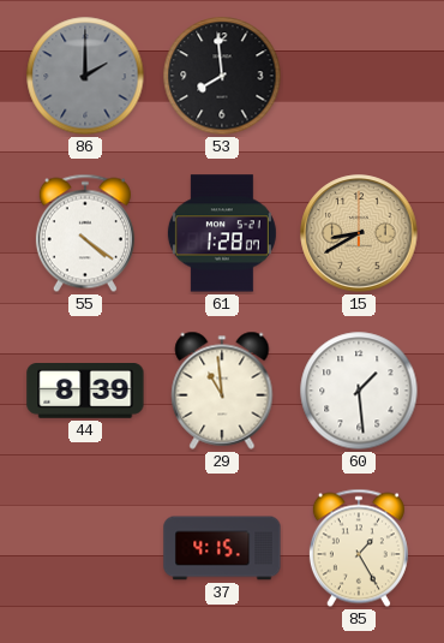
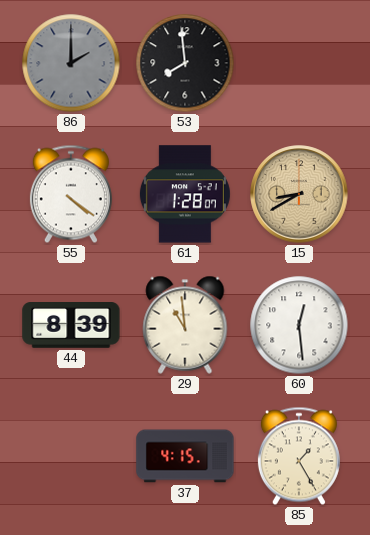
60: 1:29 -> 12:29
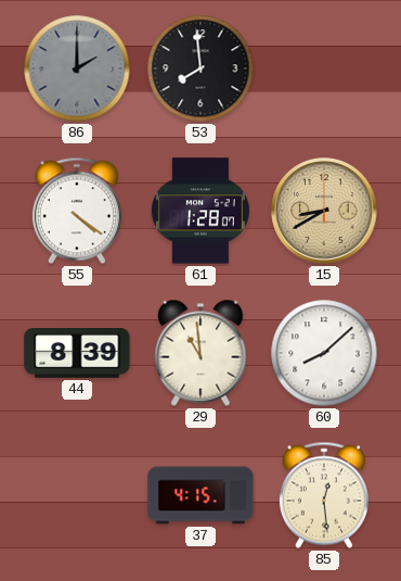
60: 12:29 -> 8:08
85: 1:25 -> 12:29
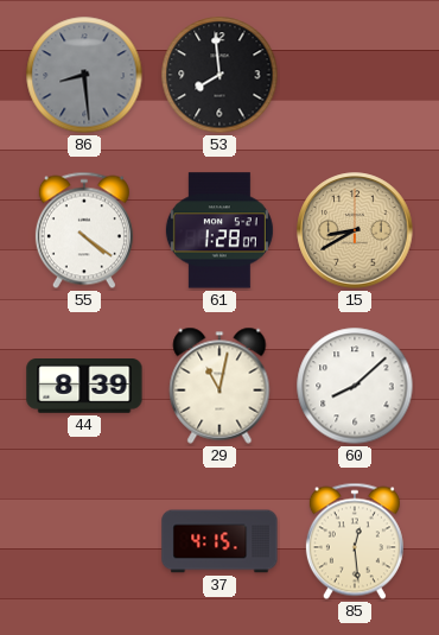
86: 2:00 -> 8:29
29: 10:59 -> 11:02
